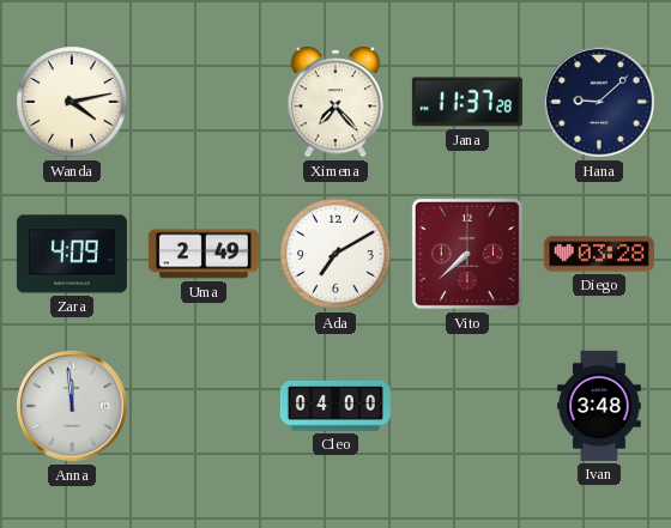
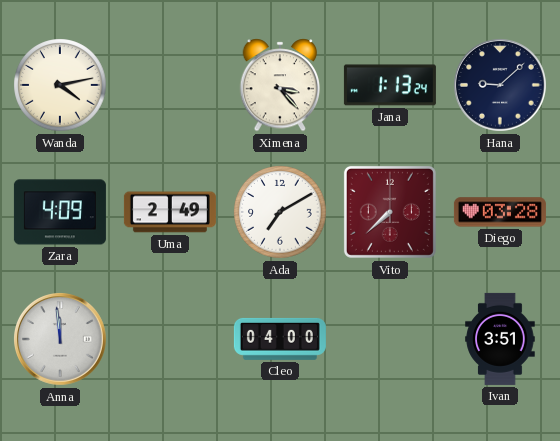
Ximena: 7:23 -> 3:23
Jana: 11:37 -> 1:13
Ivan: 3:48 -> 3:51
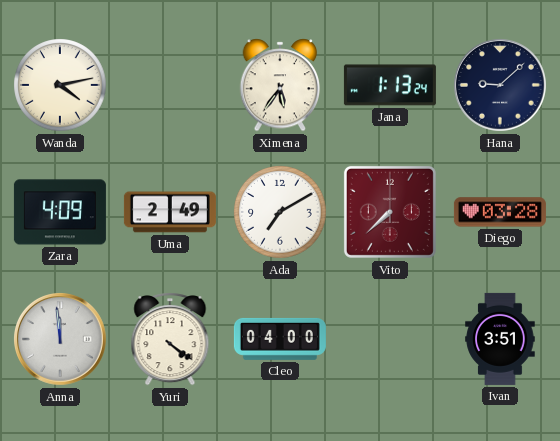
Ximena: 3:23 -> 5:36
Yuri: none -> 4:21
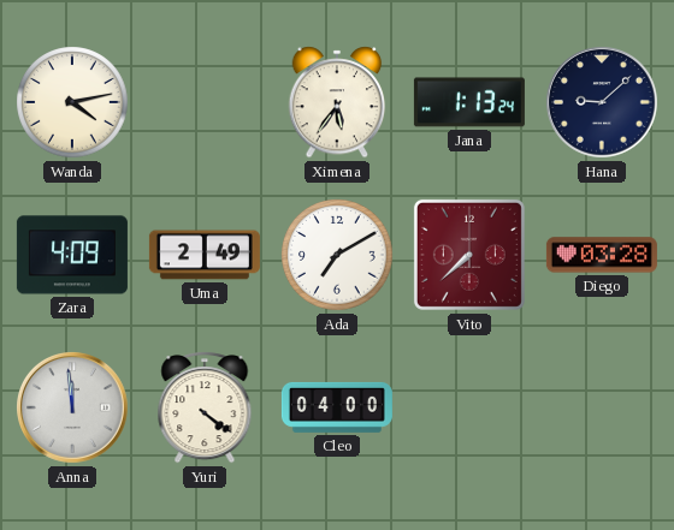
Ivan: 3:51 -> none
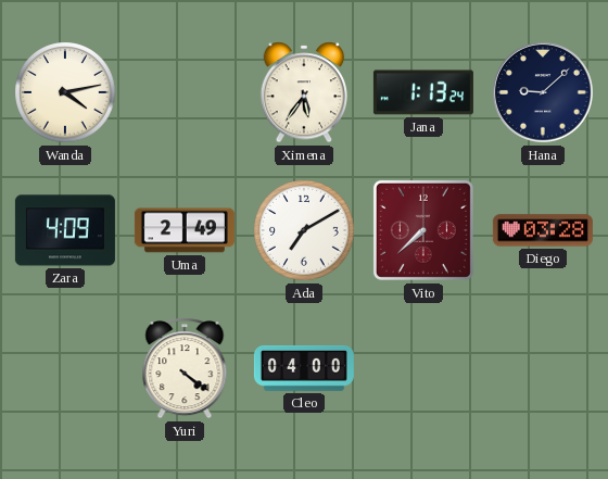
Anna: 11:59 -> none
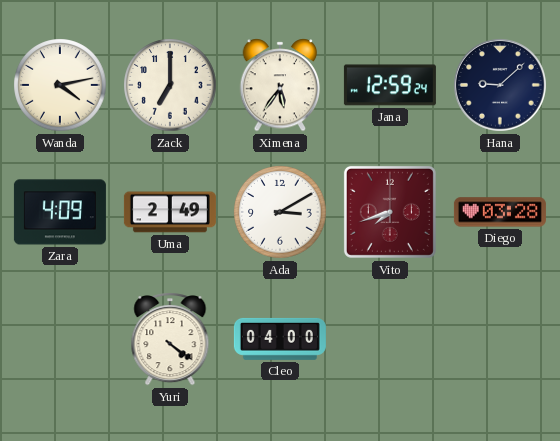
Zack: none -> 7:00
Jana: 1:13 -> 12:59
Ada: 7:10 -> 3:10
Vito: 7:38 -> 7:42
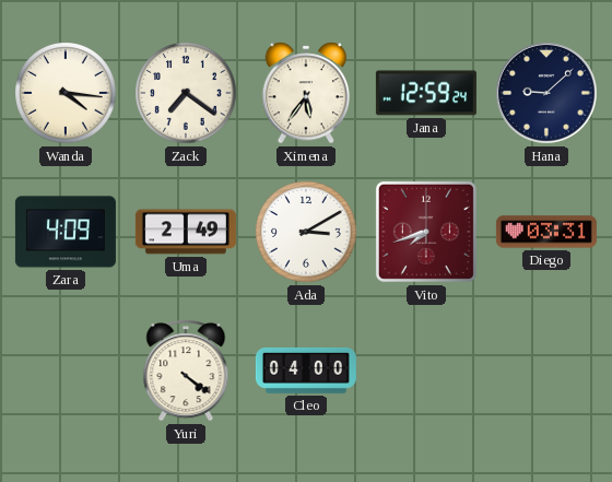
Wanda: 4:13 -> 4:16
Zack: 7:00 -> 7:21
Diego: 03:28 -> 03:31
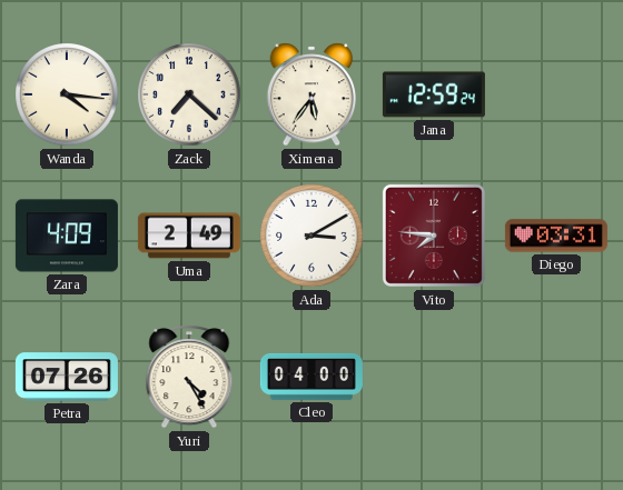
Zack: 7:21 -> 7:22
Hana: 9:08 -> none
Vito: 7:42 -> 7:46
Petra: none -> 07:26
Yuri: 4:21 -> 4:25
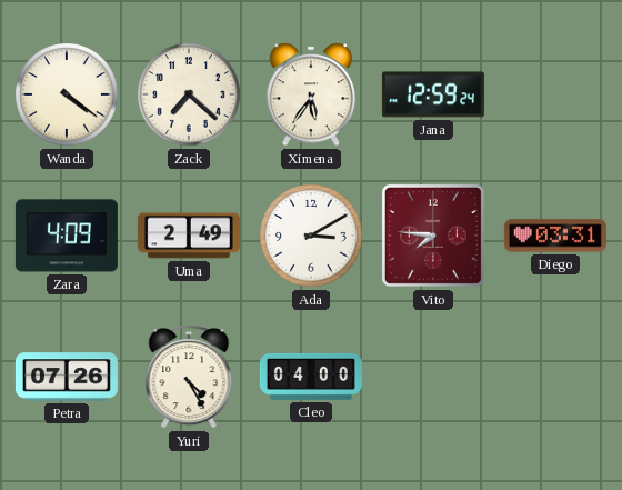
Wanda: 4:16 -> 4:21
